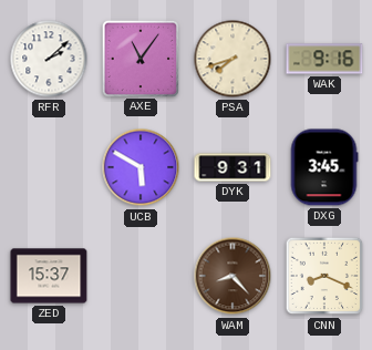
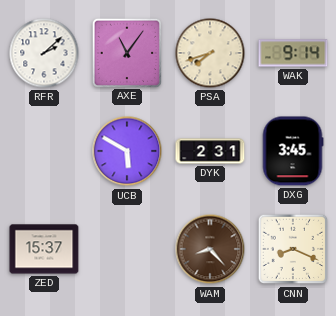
WAK: 9:16 -> 9:14
DYK: 9:31 -> 2:31
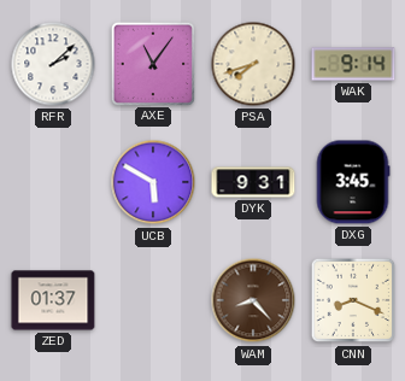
DYK: 2:31 -> 9:31
ZED: 15:37 -> 01:37
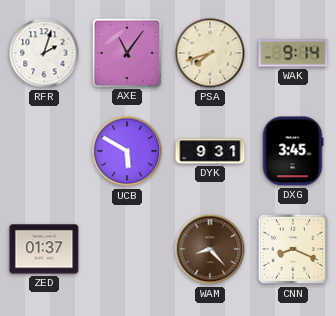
RFR: 2:08 -> 2:03
